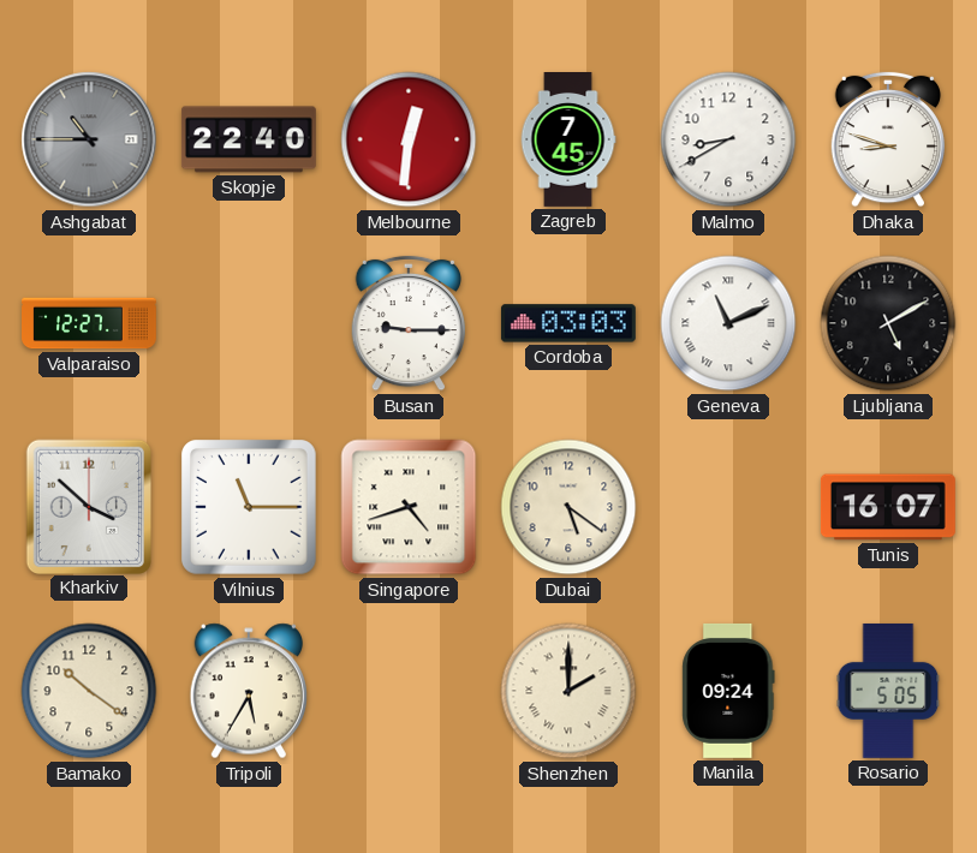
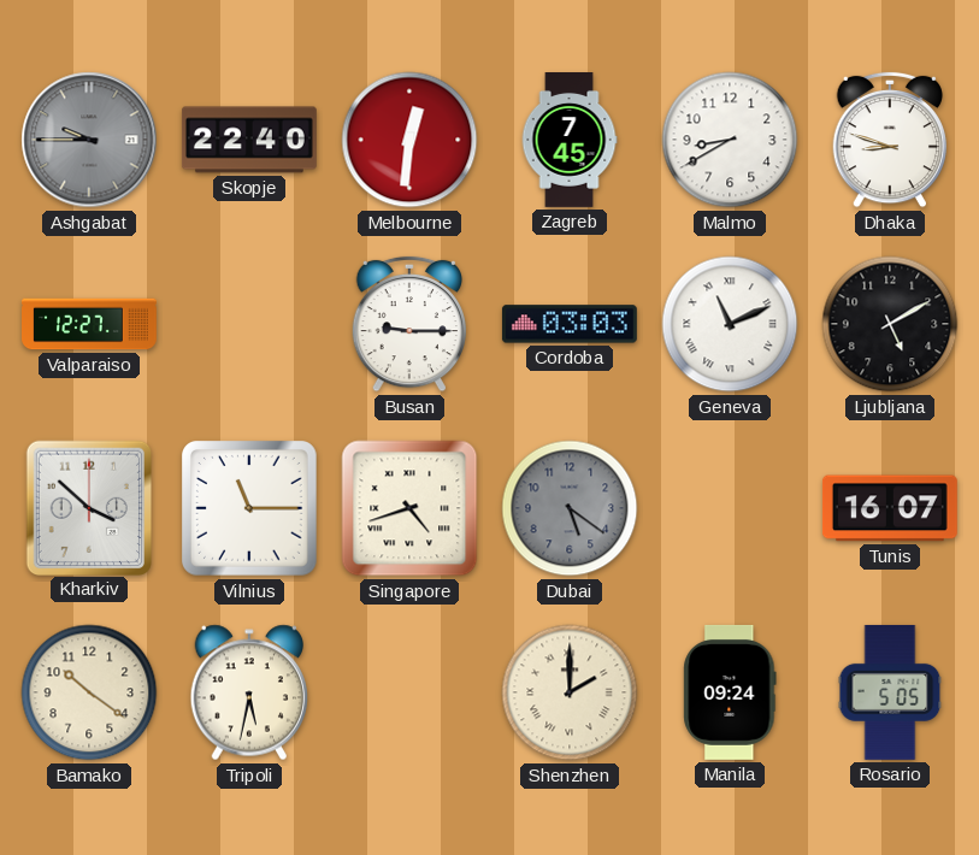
Ashgabat: 10:45 -> 9:45
Dubai dial: cream -> grey
Tripoli: 5:35 -> 5:32
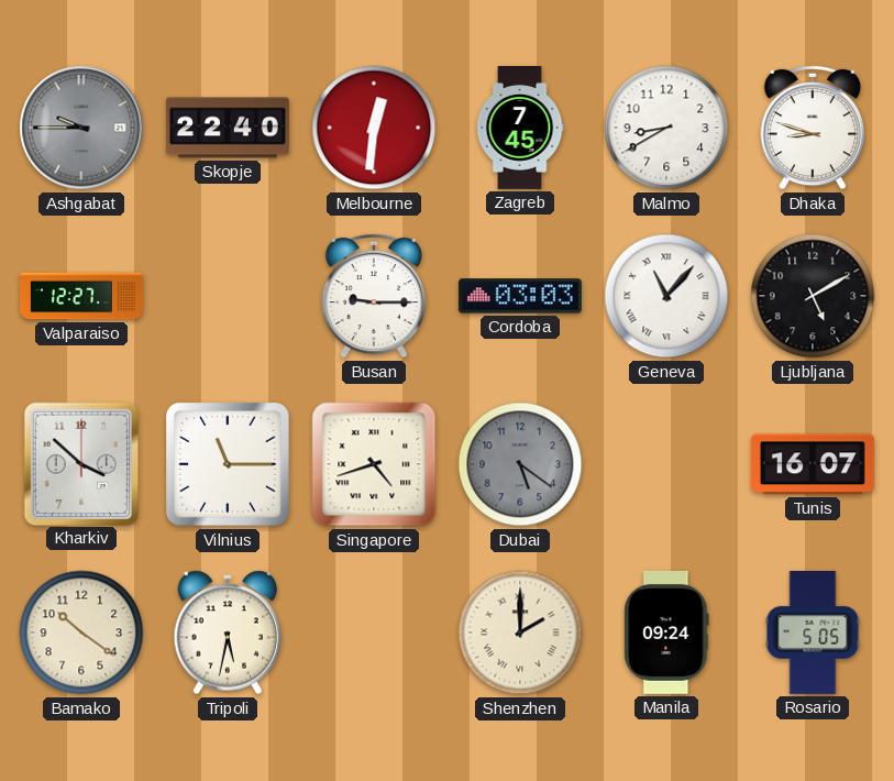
Geneva: 11:11 -> 11:07
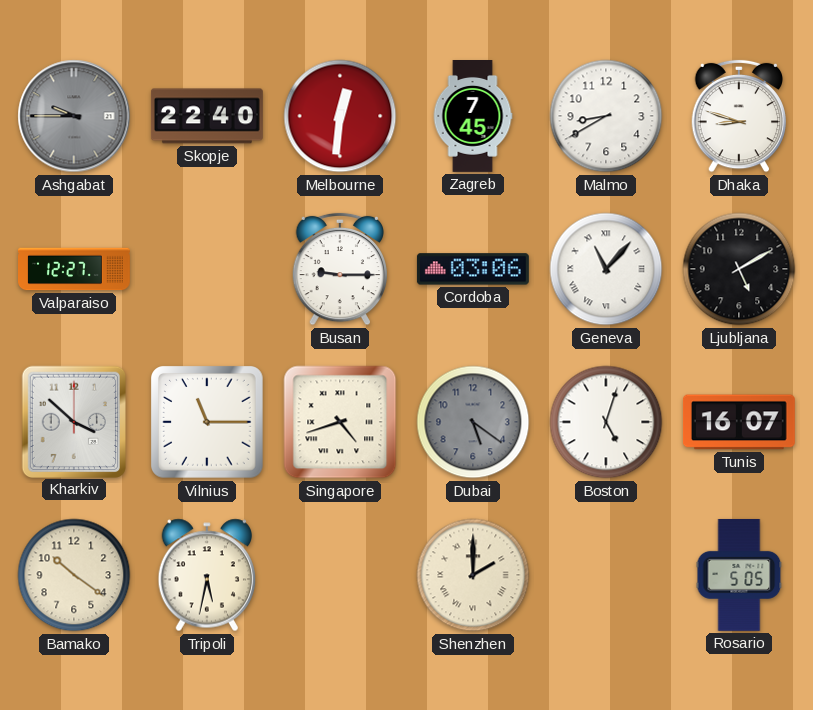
Cordoba: 03:03 -> 03:06
Boston: none -> 5:03
Manila: 09:24 -> none
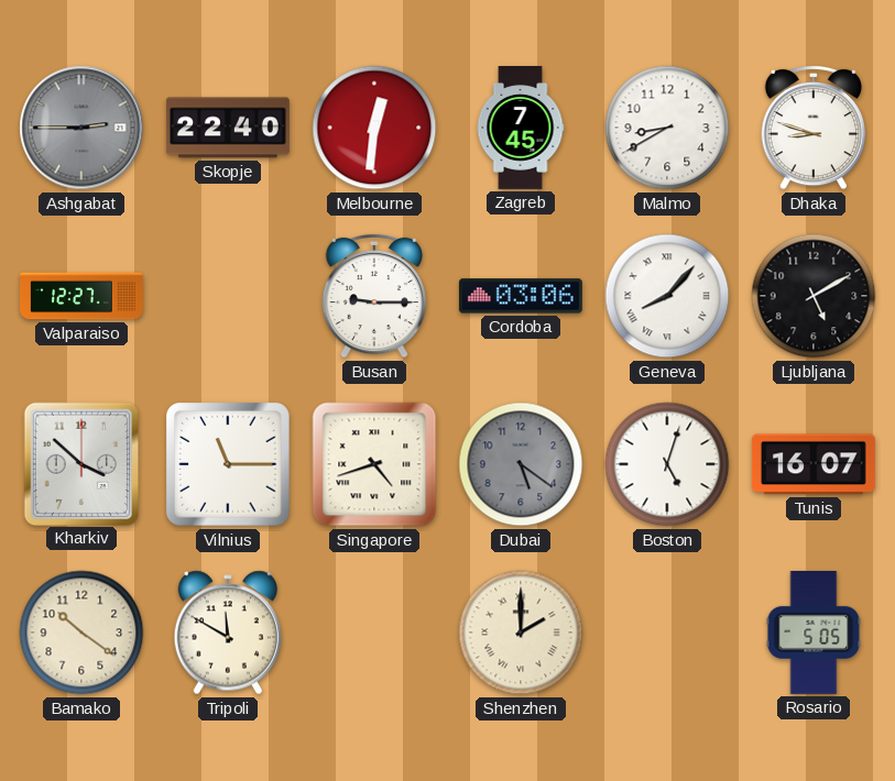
Ashgabat: 9:45 -> 2:45
Geneva: 11:07 -> 8:07
Tripoli: 5:32 -> 11:50
